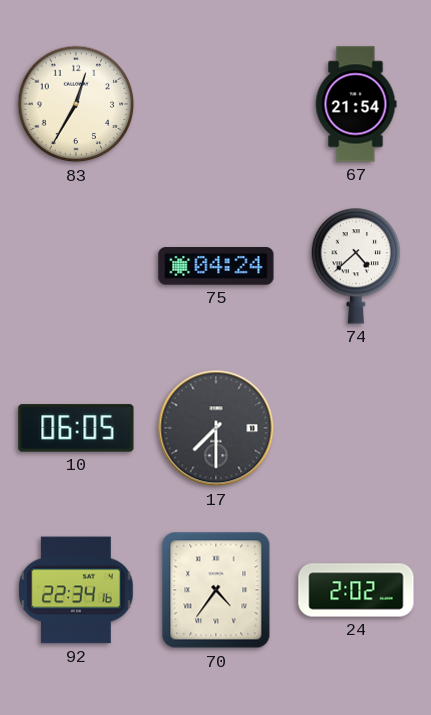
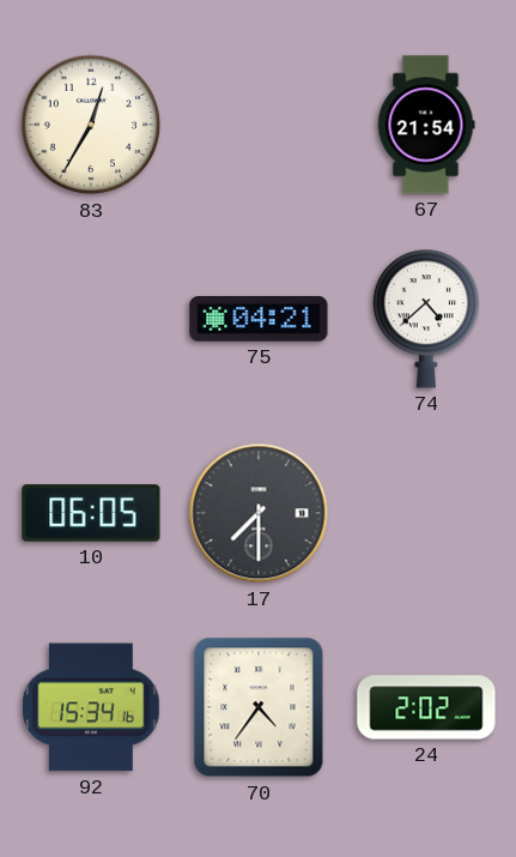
75: 04:24 -> 04:21
92: 22:34 -> 15:34
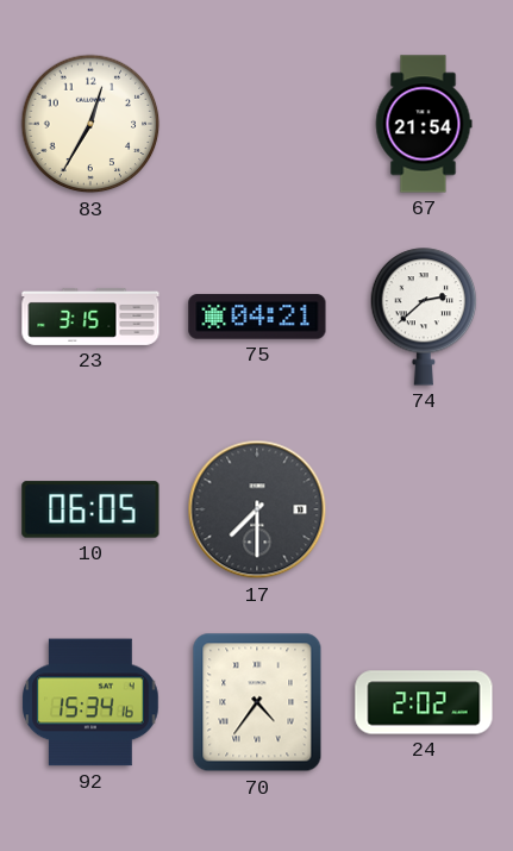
23: none -> 3:15
74: 4:38 -> 2:38
